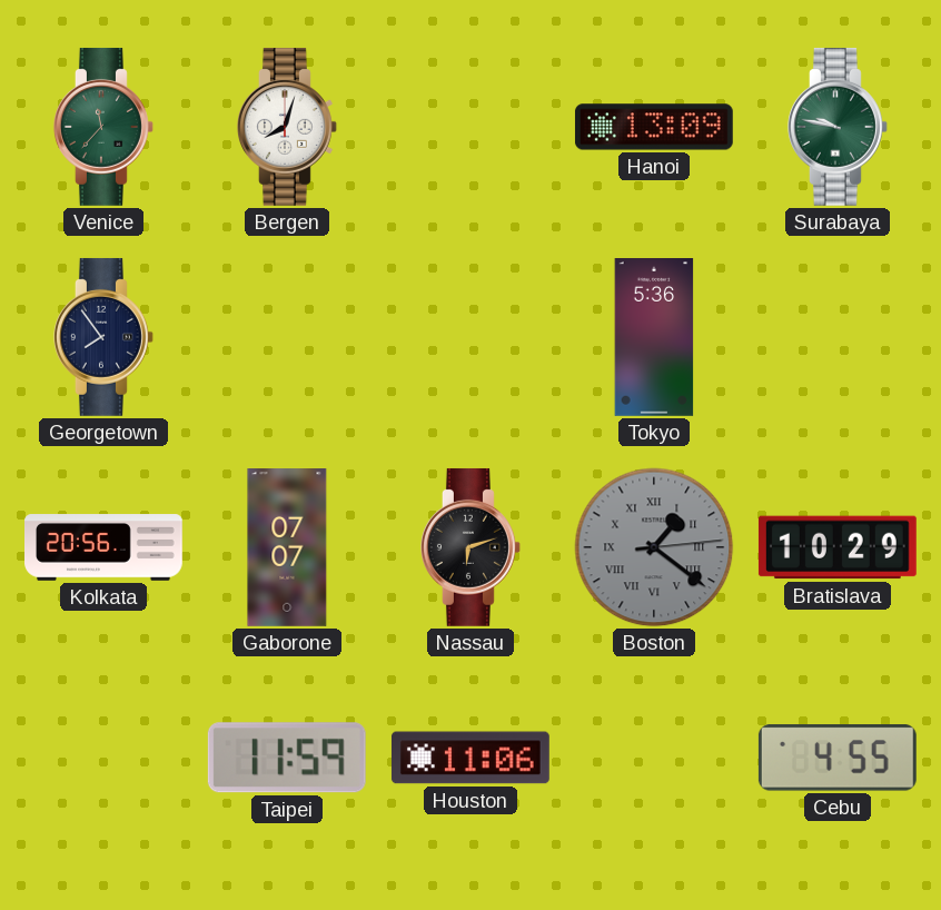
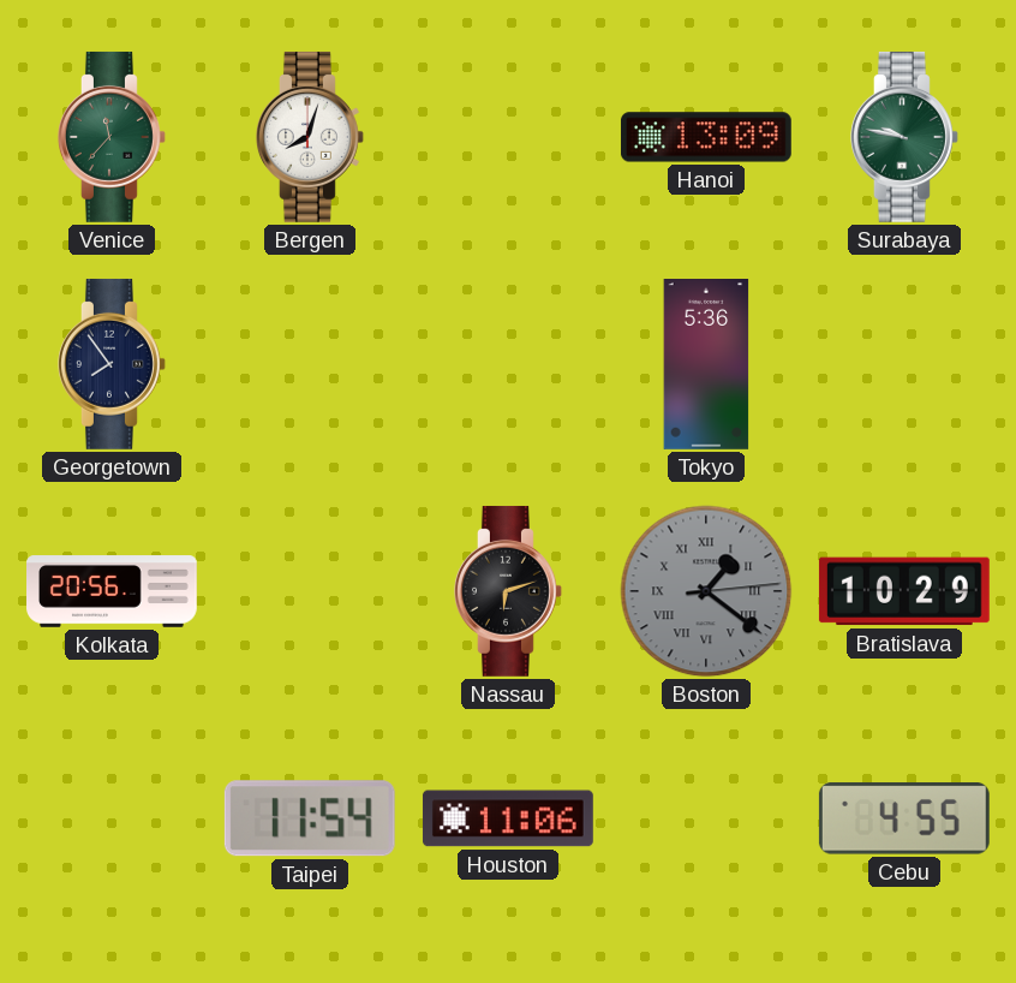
Gaborone: 07:07 -> none
Taipei: 11:59 -> 11:54
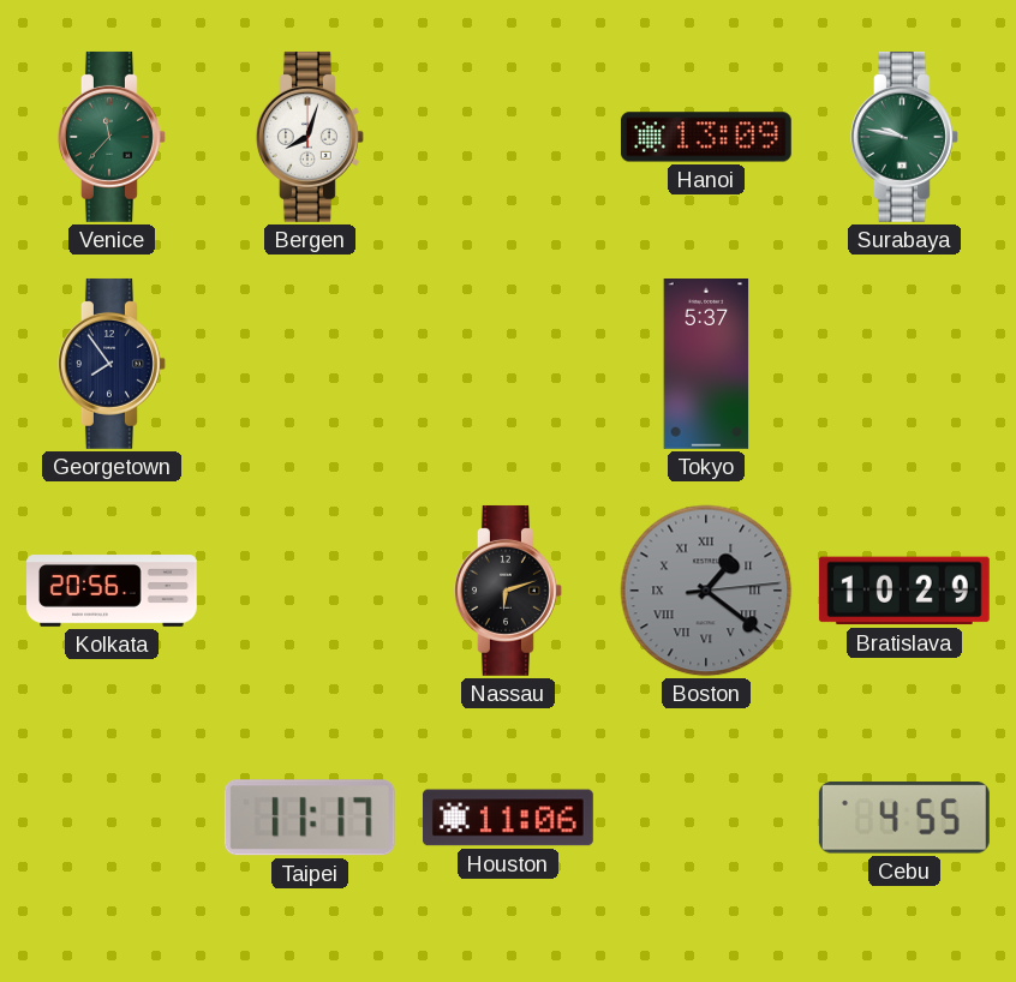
Tokyo: 5:36 -> 5:37
Taipei: 11:54 -> 11:17
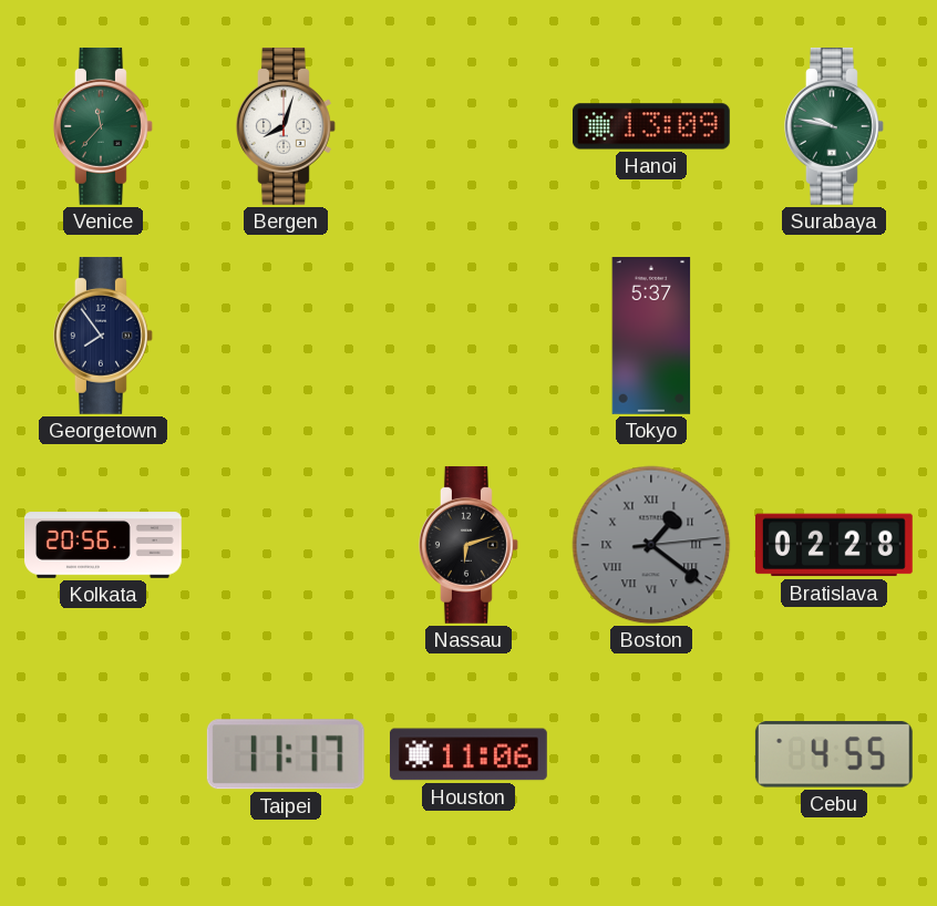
Bratislava: 10:29 -> 02:28
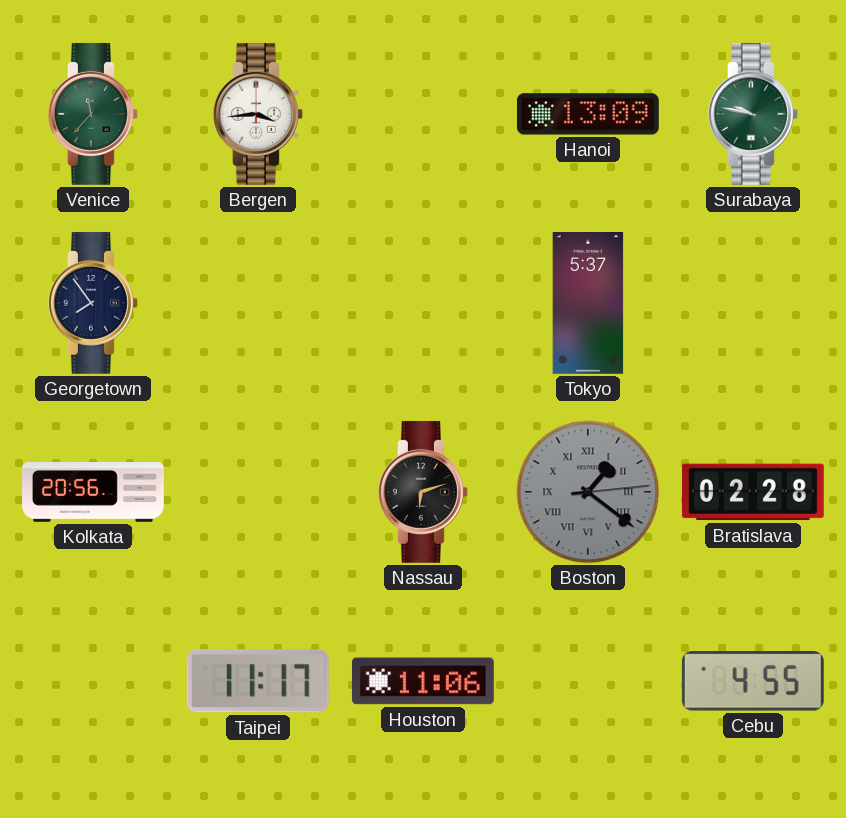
Bergen: 8:03 -> 3:44
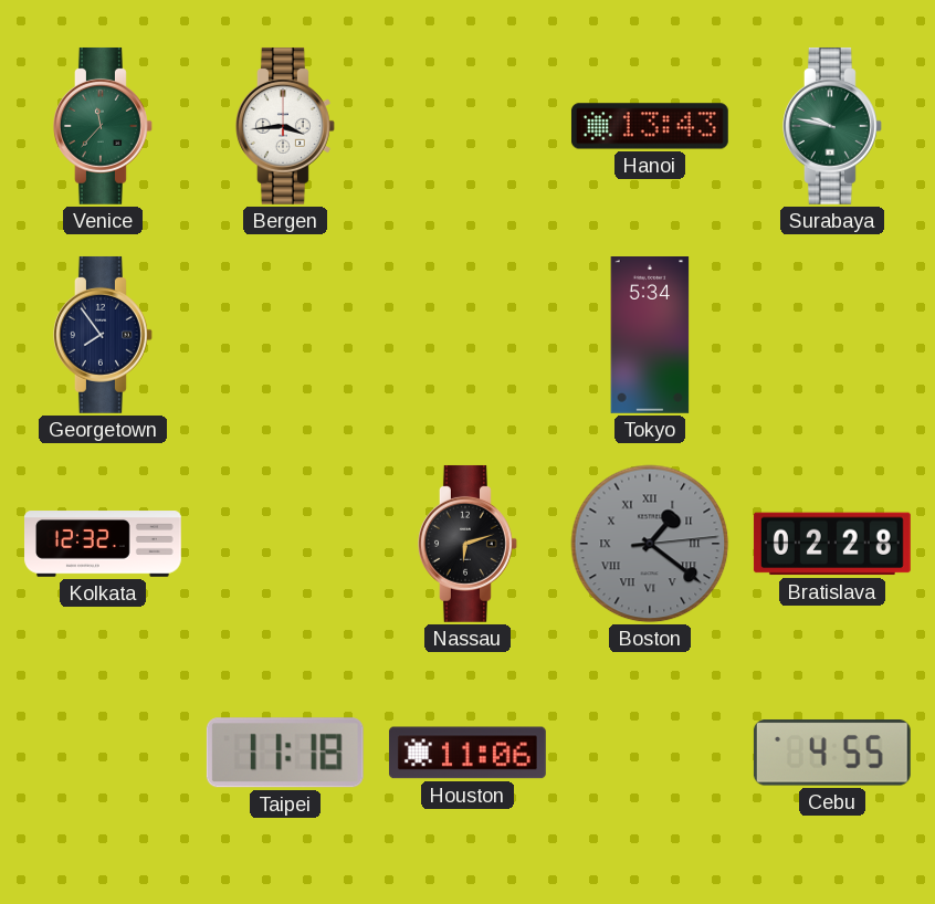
Hanoi: 13:09 -> 13:43
Tokyo: 5:37 -> 5:34
Kolkata: 20:56 -> 12:32
Taipei: 11:17 -> 11:18
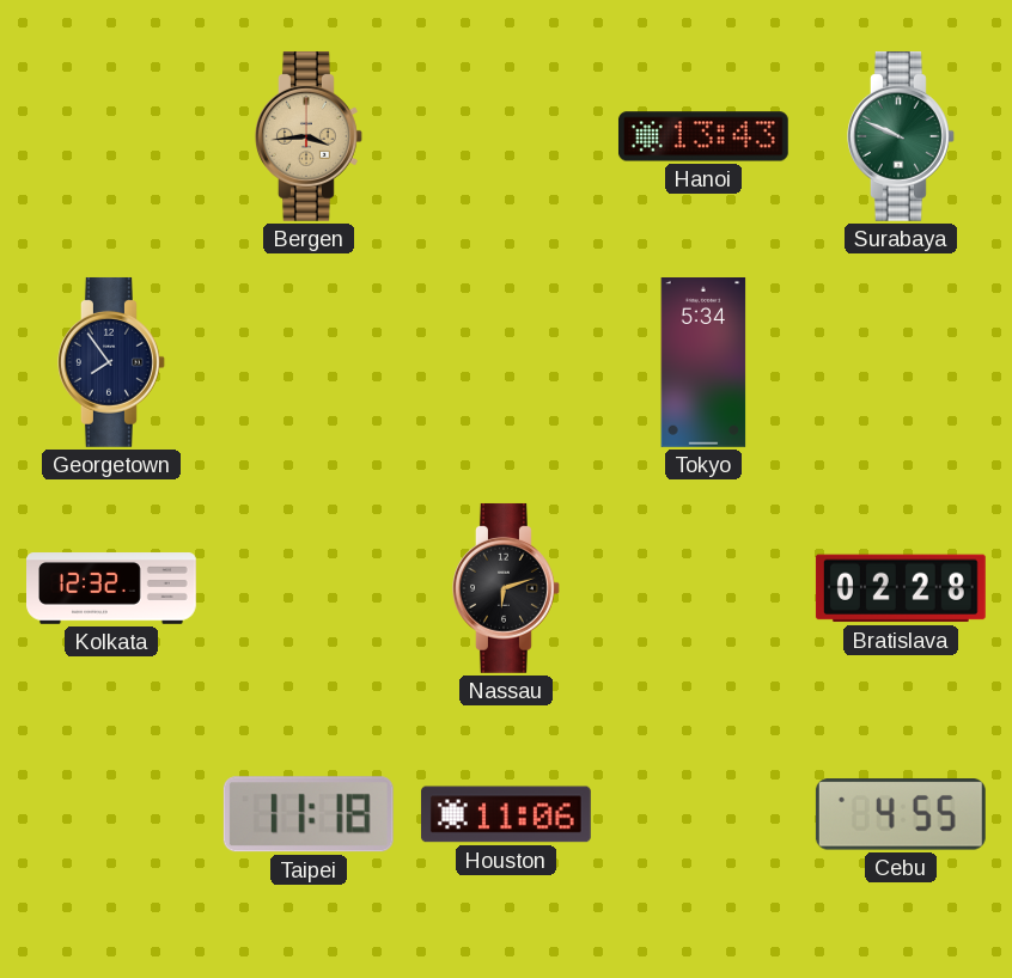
Venice: 11:37 -> none
Bergen dial: white -> champagne
Surabaya: 9:47 -> 9:49
Boston: 1:21 -> none
